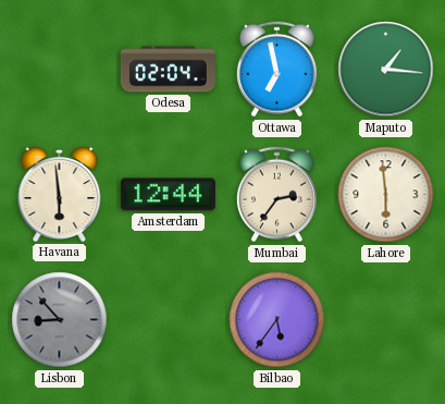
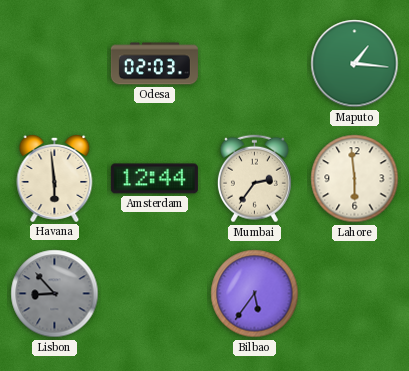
Odesa: 02:04 -> 02:03
Ottawa: 6:58 -> none
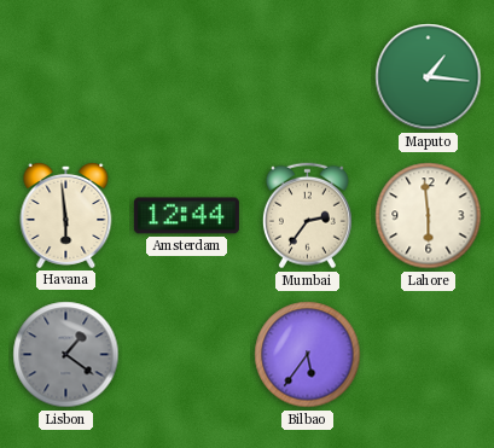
Odesa: 02:03 -> none
Lisbon: 8:53 -> 1:21
